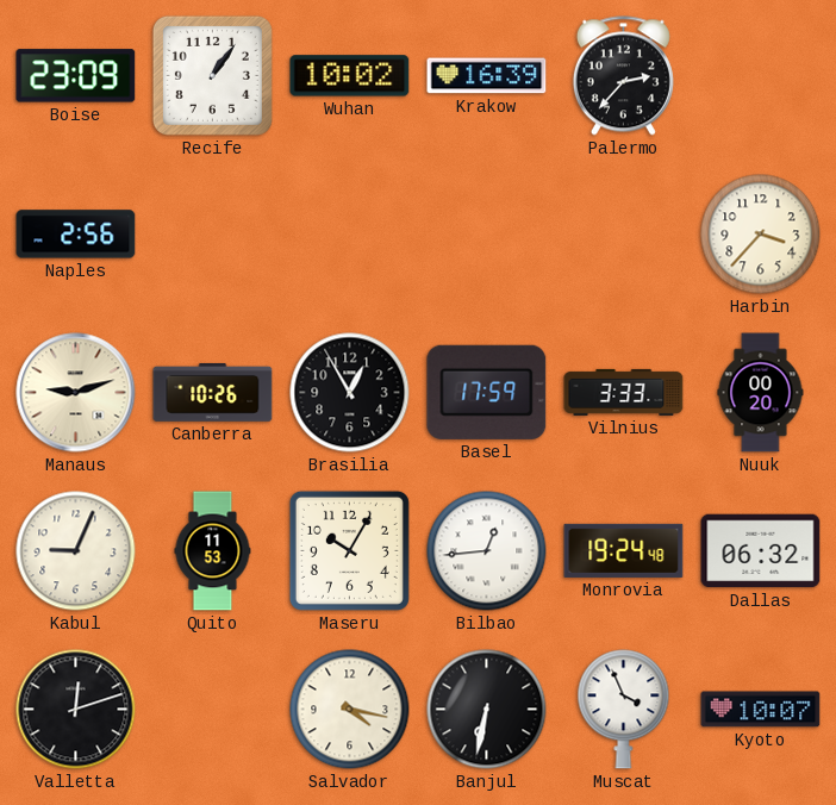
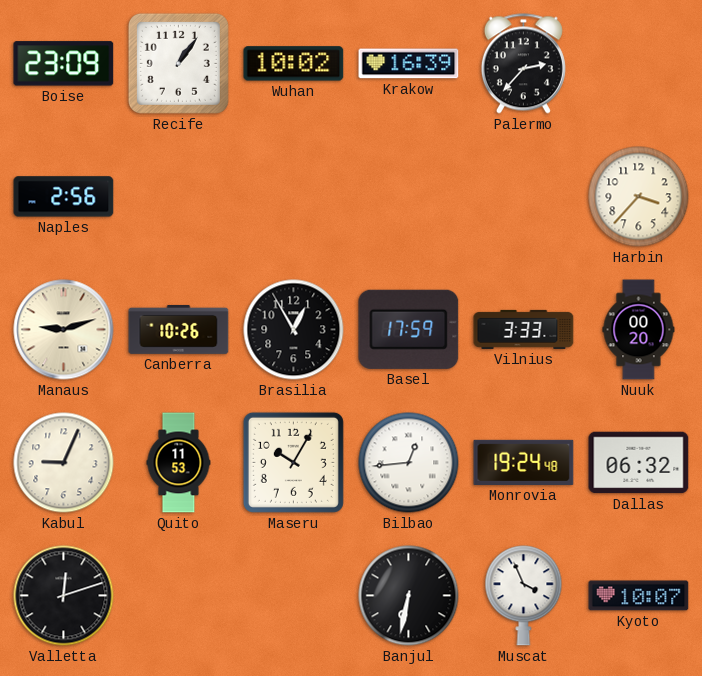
Salvador: 4:17 -> none
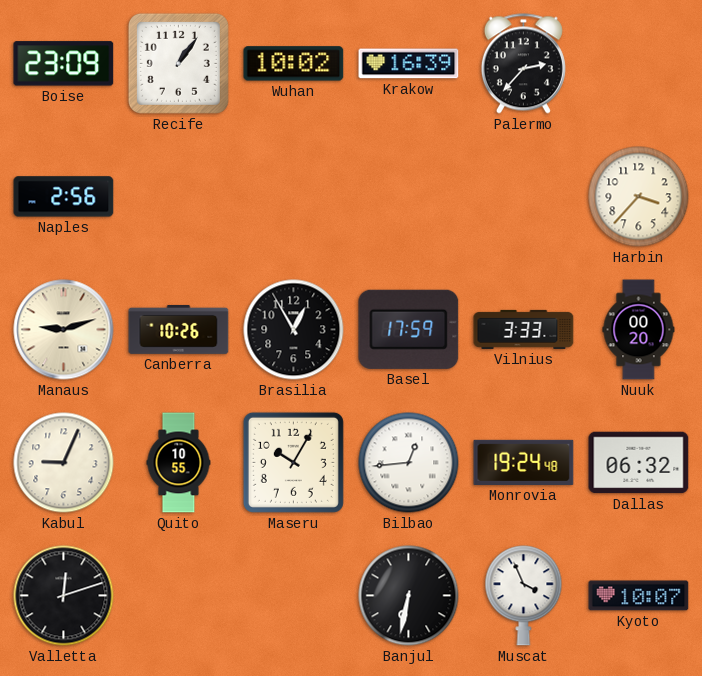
Quito: 11:53 -> 10:55
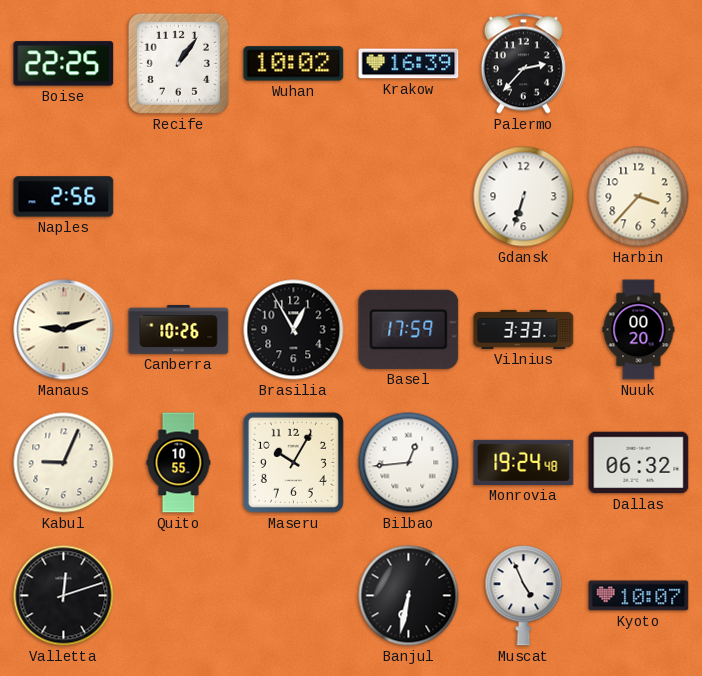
Boise: 23:09 -> 22:25
Gdansk: none -> 6:33
Muscat: 3:56 -> 4:56
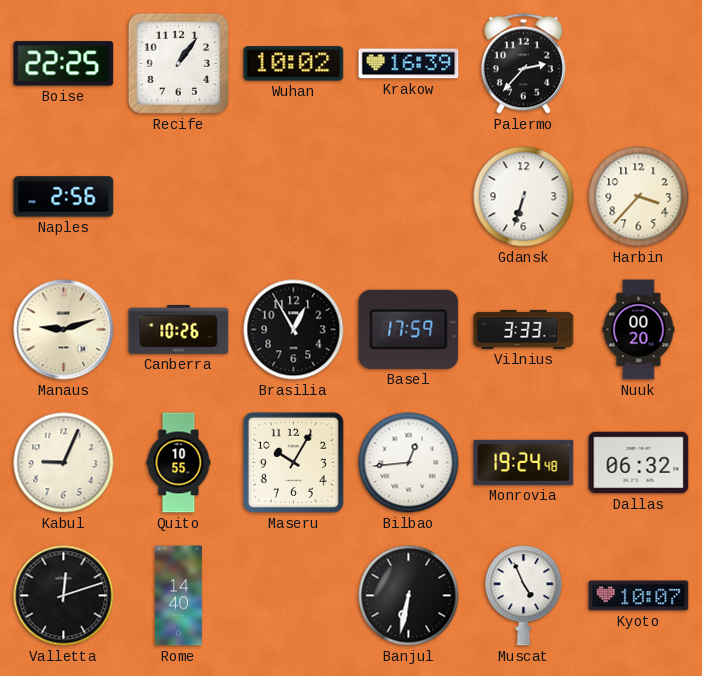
Rome: none -> 14:40
